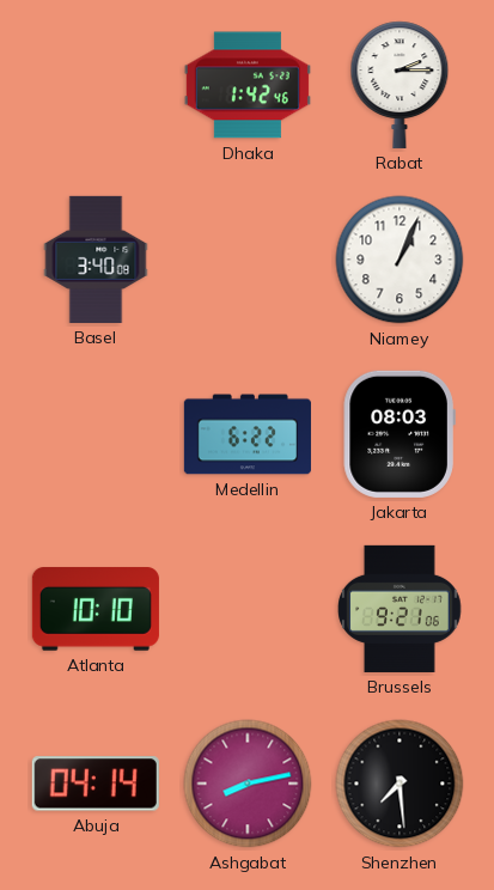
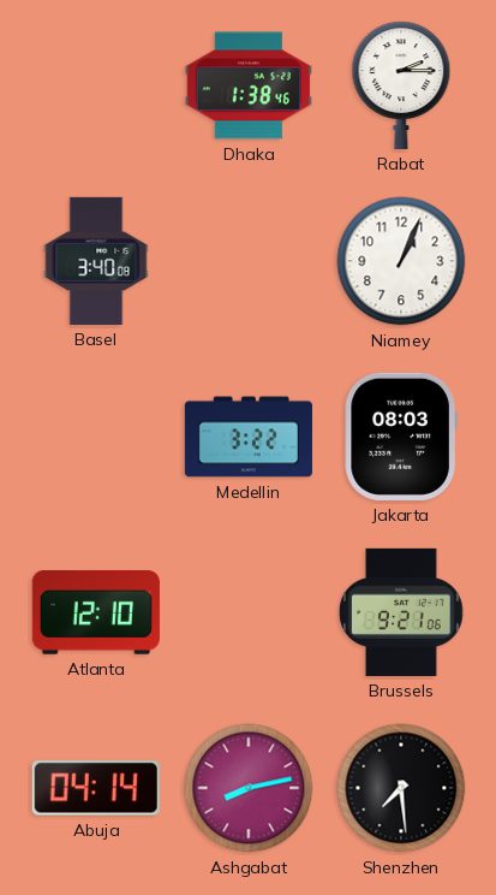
Dhaka: 1:42 -> 1:38
Medellin: 6:22 -> 3:22
Atlanta: 10:10 -> 12:10
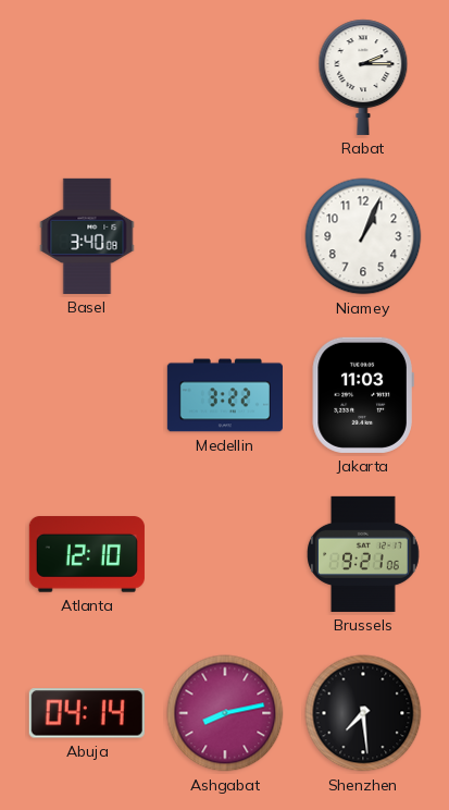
Dhaka: 1:38 -> none
Jakarta: 08:03 -> 11:03
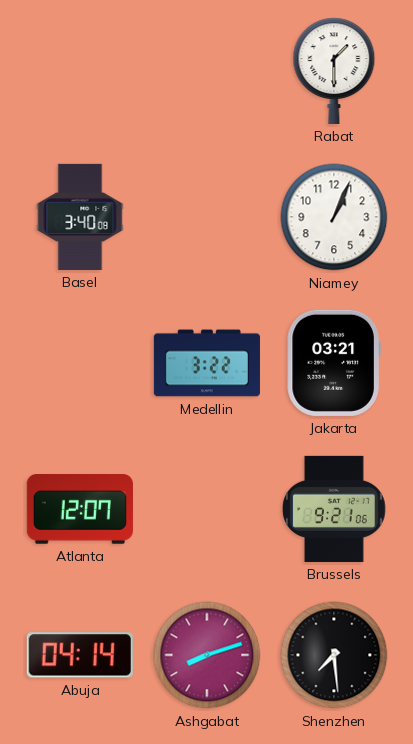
Rabat: 2:15 -> 1:30
Jakarta: 11:03 -> 03:21
Atlanta: 12:10 -> 12:07
Ashgabat: 8:13 -> 8:12
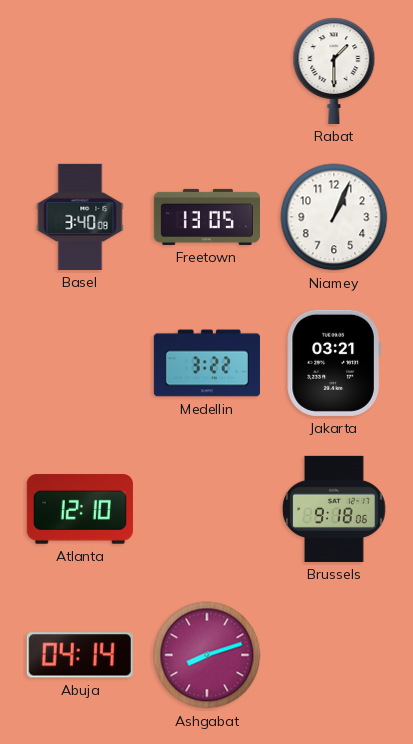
Freetown: none -> 13:05
Atlanta: 12:07 -> 12:10
Brussels: 9:21 -> 9:18
Shenzhen: 7:29 -> none
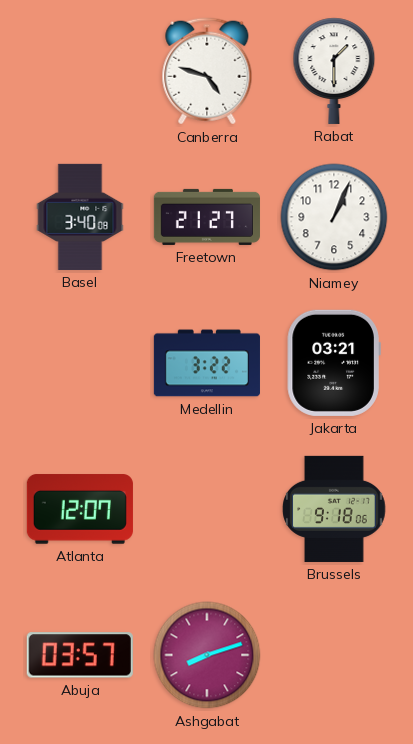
Canberra: none -> 4:48
Freetown: 13:05 -> 21:27
Atlanta: 12:10 -> 12:07
Abuja: 04:14 -> 03:57
